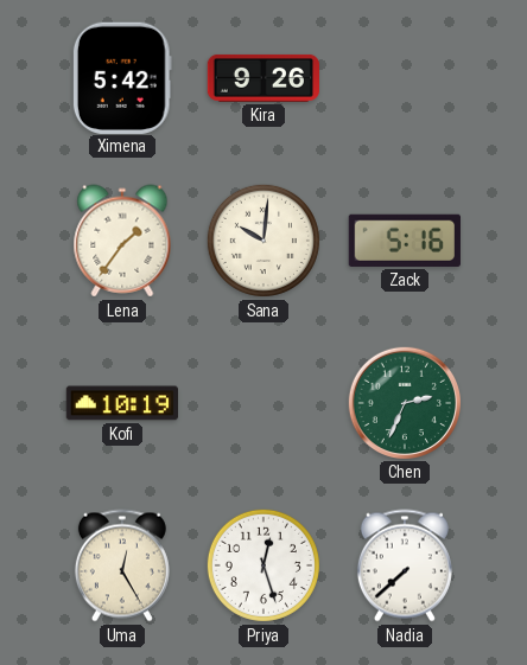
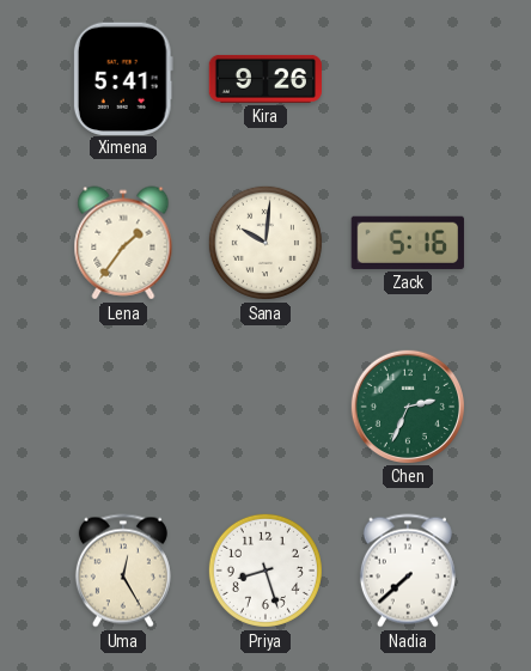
Ximena: 5:42 -> 5:41
Kofi: 10:19 -> none
Priya: 12:27 -> 8:27
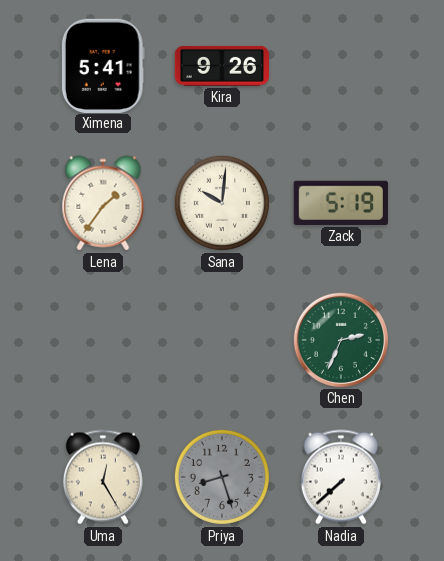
Zack: 5:16 -> 5:19
Priya dial: white -> grey
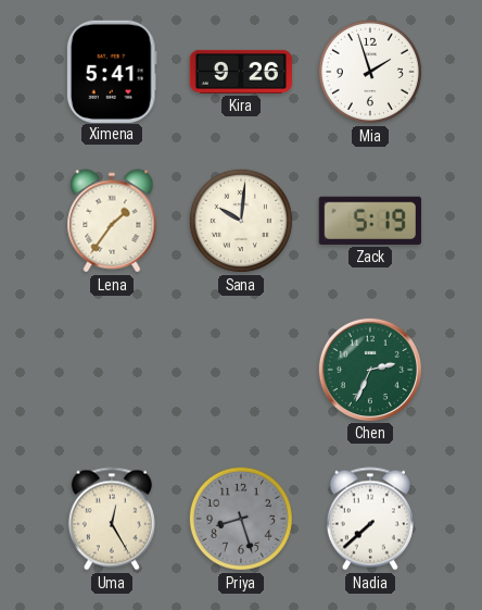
Mia: none -> 1:57
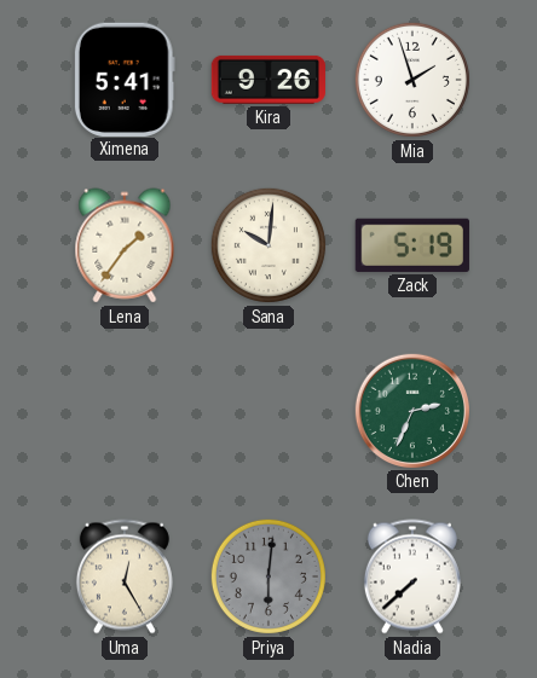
Priya: 8:27 -> 6:01
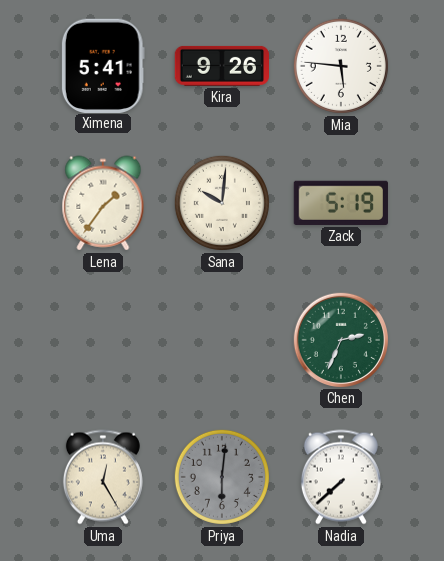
Mia: 1:57 -> 5:46
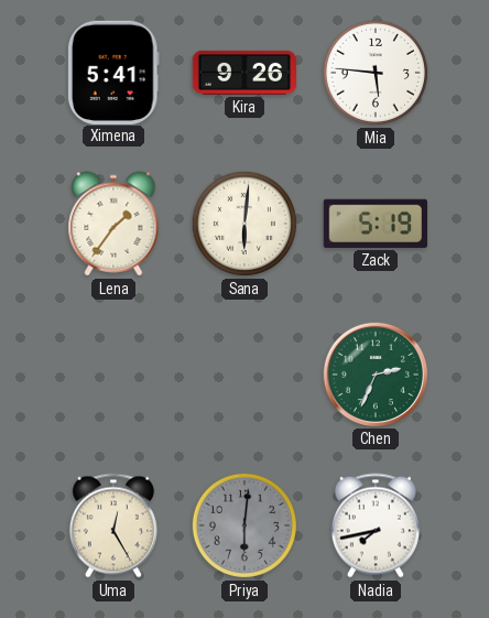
Sana: 10:01 -> 6:01
Nadia: 7:38 -> 7:43
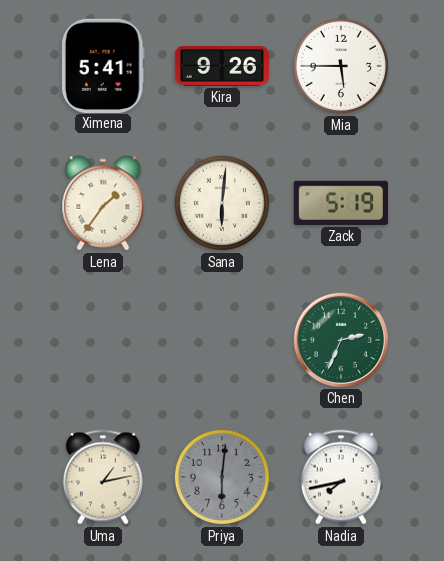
Mia: 5:46 -> 5:45
Uma: 12:25 -> 1:13
